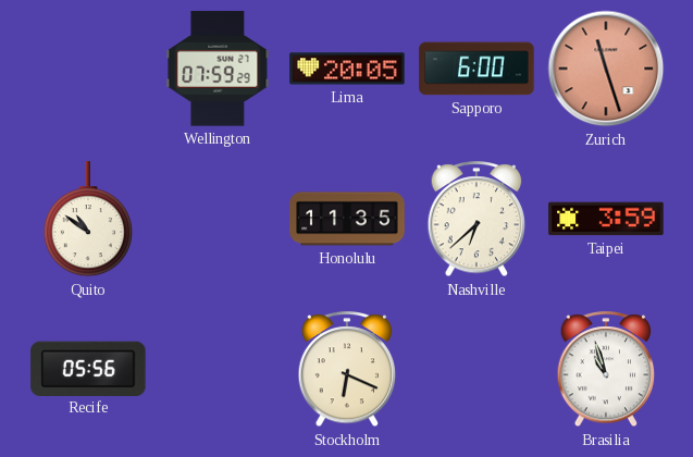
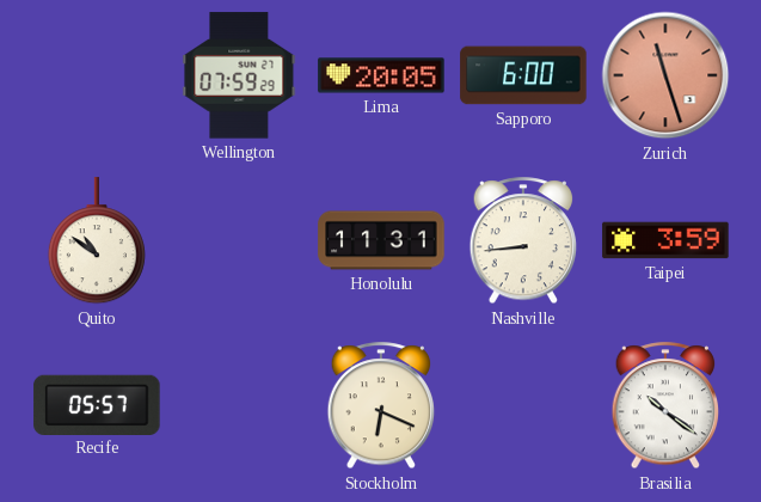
Honolulu: 11:35 -> 11:31
Nashville: 6:38 -> 8:44
Recife: 05:56 -> 05:57
Brasilia: 10:57 -> 10:21
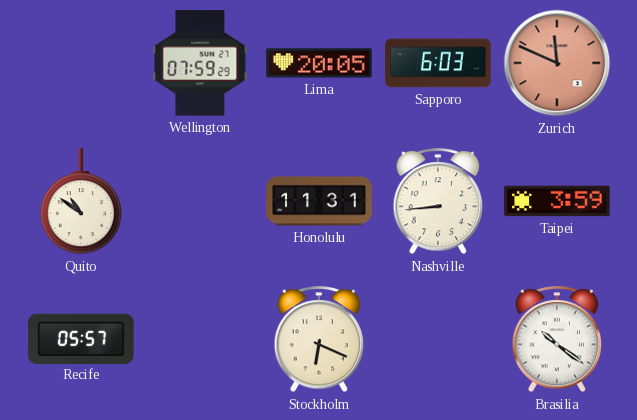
Sapporo: 6:00 -> 6:03
Zurich: 11:27 -> 11:49
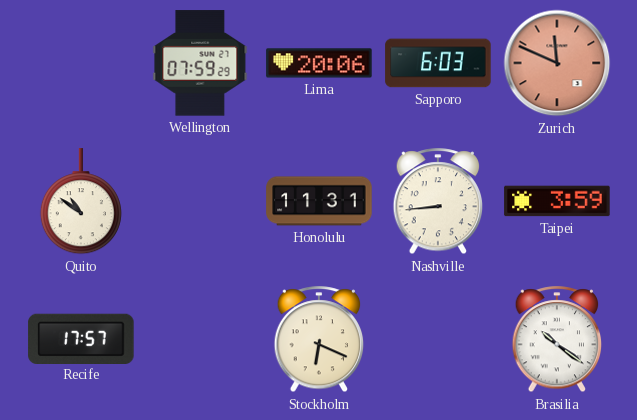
Lima: 20:05 -> 20:06
Recife: 05:57 -> 17:57
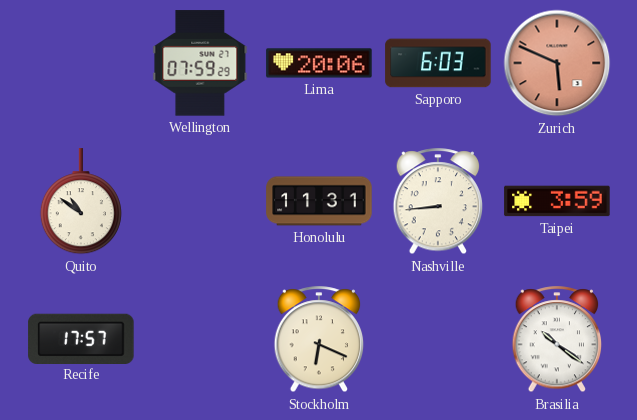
Zurich: 11:49 -> 5:49
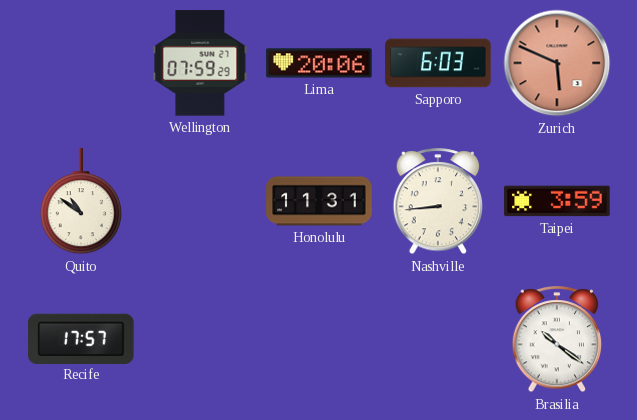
Stockholm: 6:19 -> none
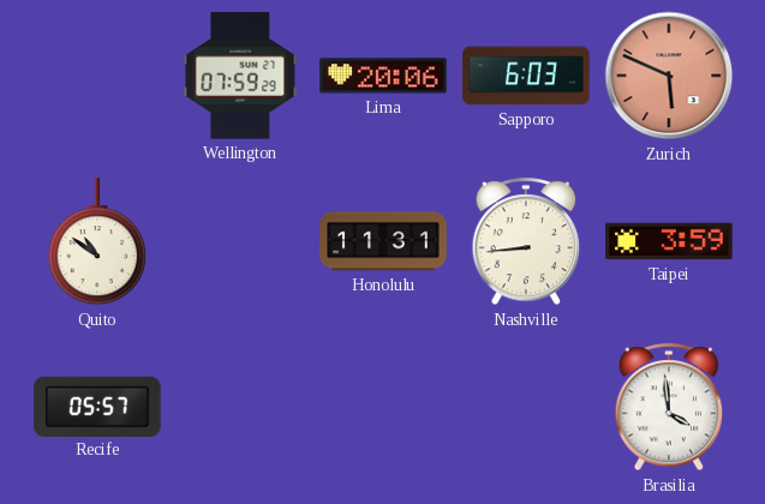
Recife: 17:57 -> 05:57
Brasilia: 10:21 -> 3:59
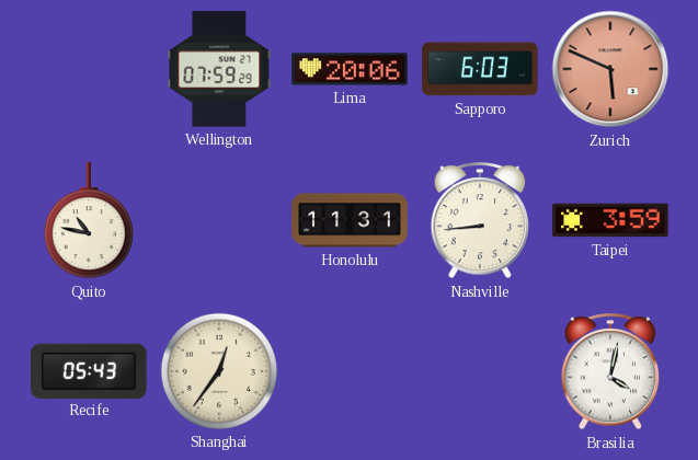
Quito: 10:51 -> 10:47
Recife: 05:57 -> 05:43
Shanghai: none -> 12:36
Brasilia: 3:59 -> 4:02
